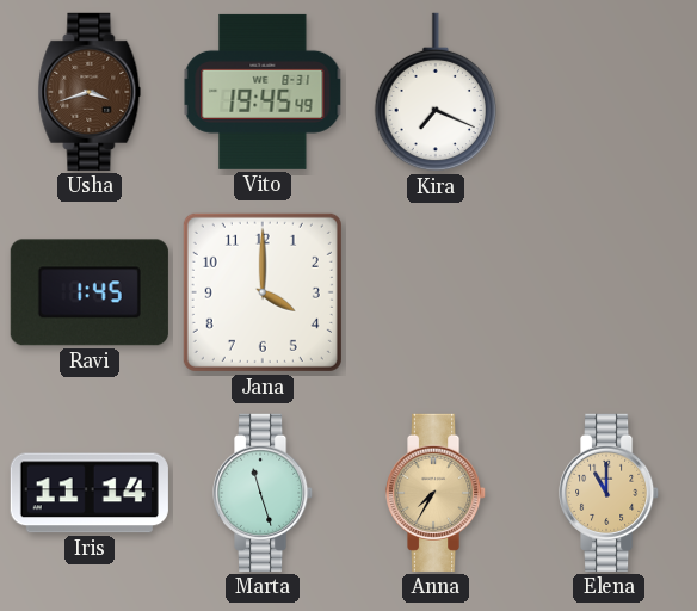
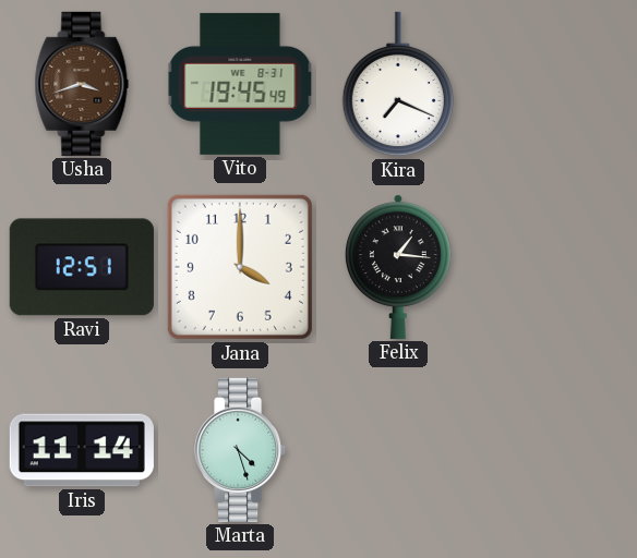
Ravi: 1:45 -> 12:51
Felix: none -> 1:16
Marta: 11:27 -> 4:27
Anna: 7:35 -> none
Elena: 11:00 -> none
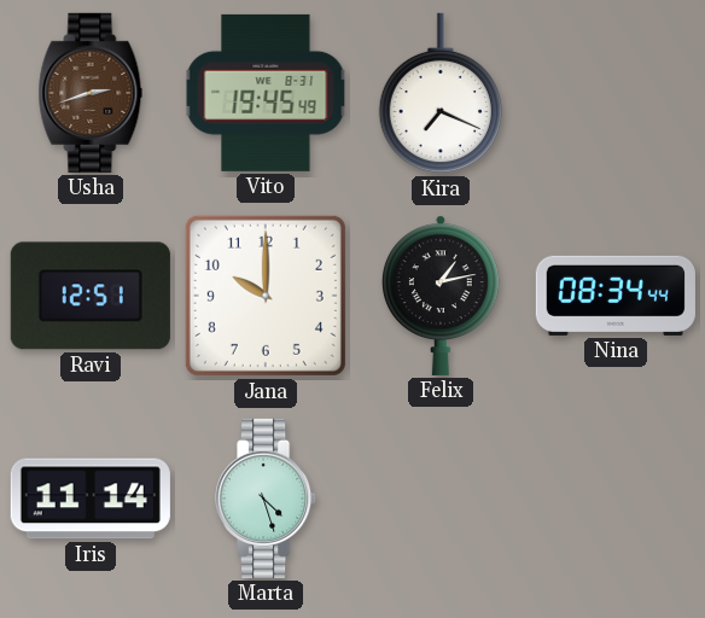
Usha: 3:42 -> 2:42
Jana: 4:00 -> 10:00
Felix: 1:16 -> 1:13
Nina: none -> 08:34
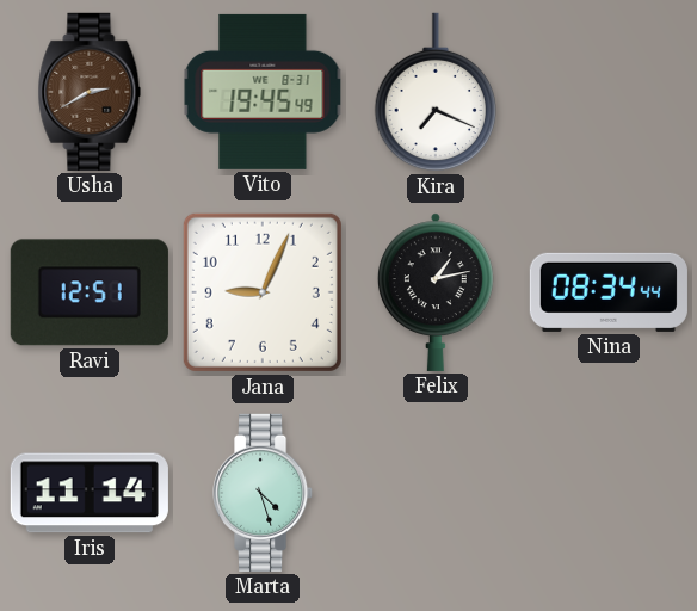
Usha: 2:42 -> 2:40
Jana: 10:00 -> 9:04
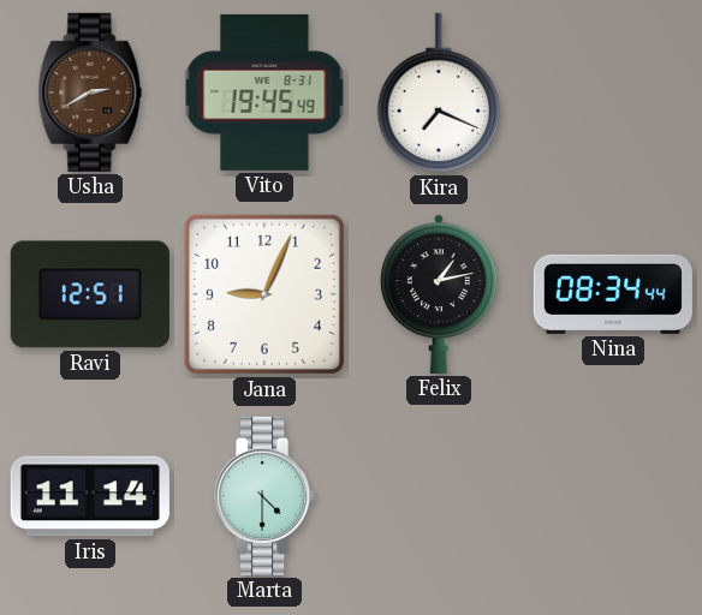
Marta: 4:27 -> 4:30
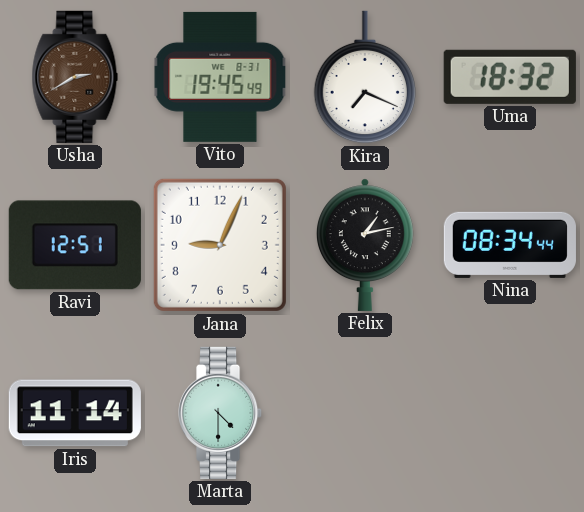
Uma: none -> 18:32
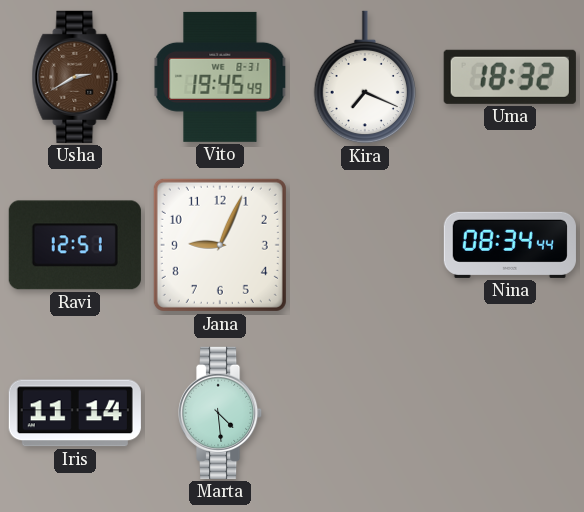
Felix: 1:13 -> none
Marta: 4:30 -> 4:29
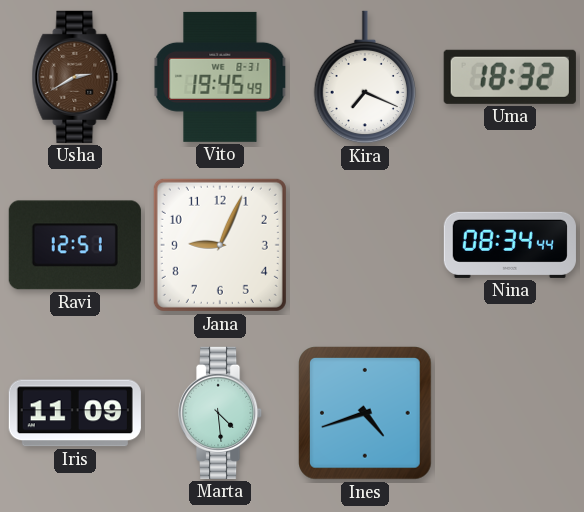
Iris: 11:14 -> 11:09
Ines: none -> 4:42
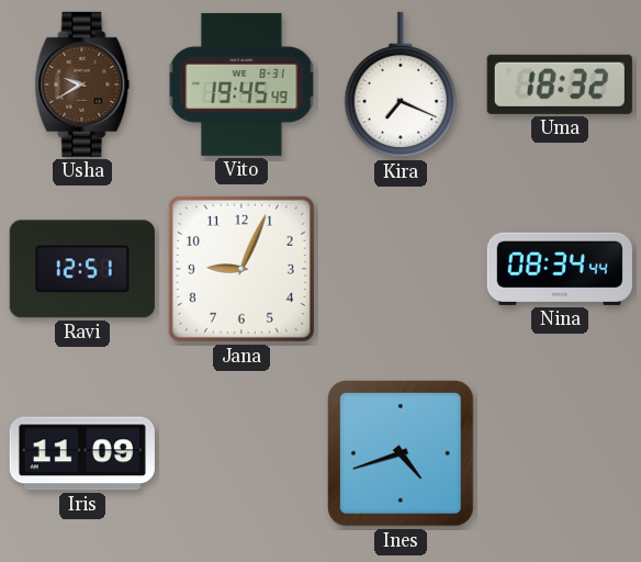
Usha: 2:40 -> 9:40
Marta: 4:29 -> none
